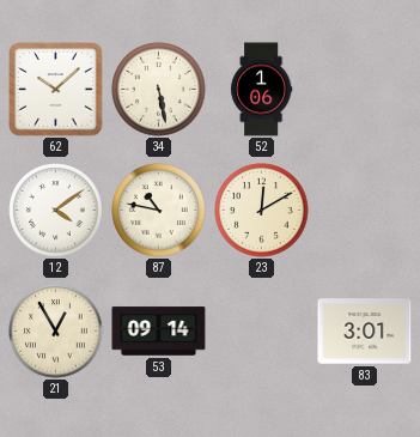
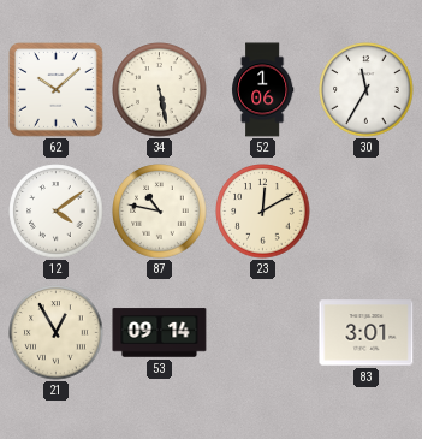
30: none -> 11:35
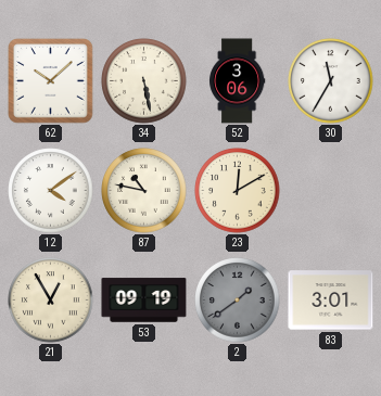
52: 1:06 -> 3:06
53: 09:14 -> 09:19
2: none -> 1:39
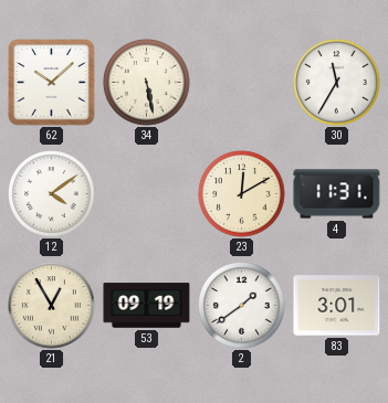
52: 3:06 -> none
87: 10:47 -> none
4: none -> 11:31
2 dial: grey -> white
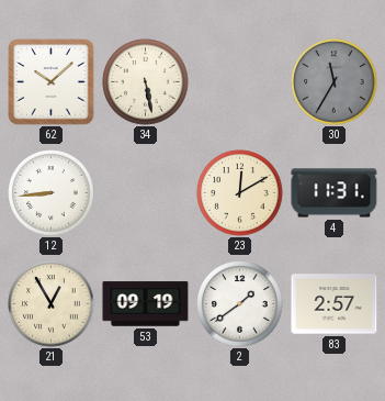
30 dial: white -> grey
12: 4:09 -> 8:44
83: 3:01 -> 2:57
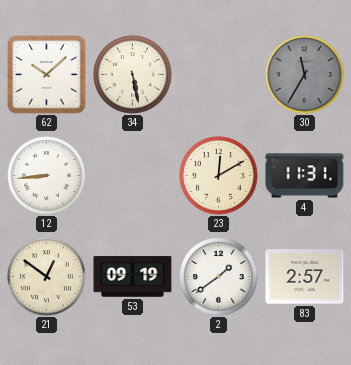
21: 12:55 -> 12:51
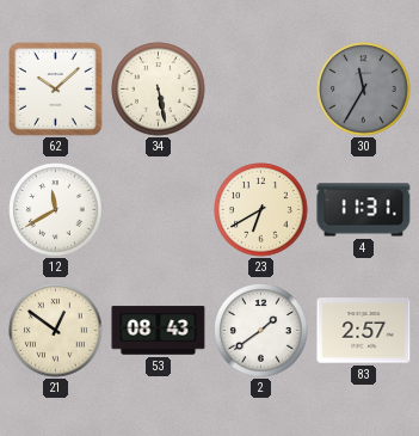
12: 8:44 -> 11:40
23: 12:10 -> 6:40
53: 09:19 -> 08:43
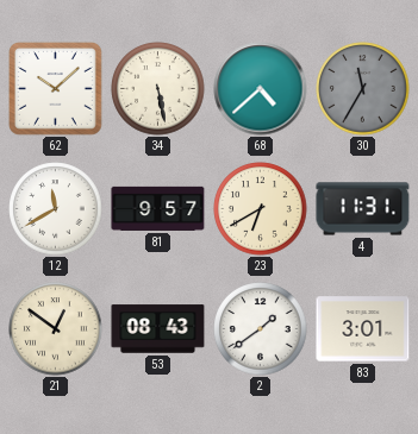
68: none -> 4:38
81: none -> 9:57
83: 2:57 -> 3:01
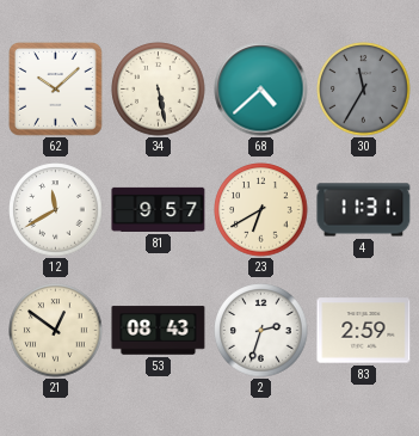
2: 1:39 -> 2:33
83: 3:01 -> 2:59
